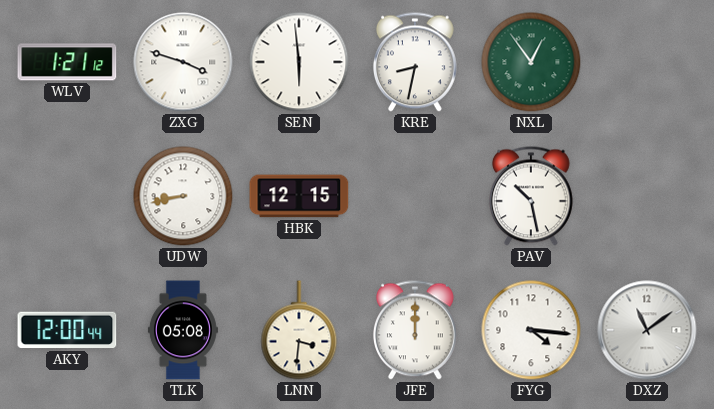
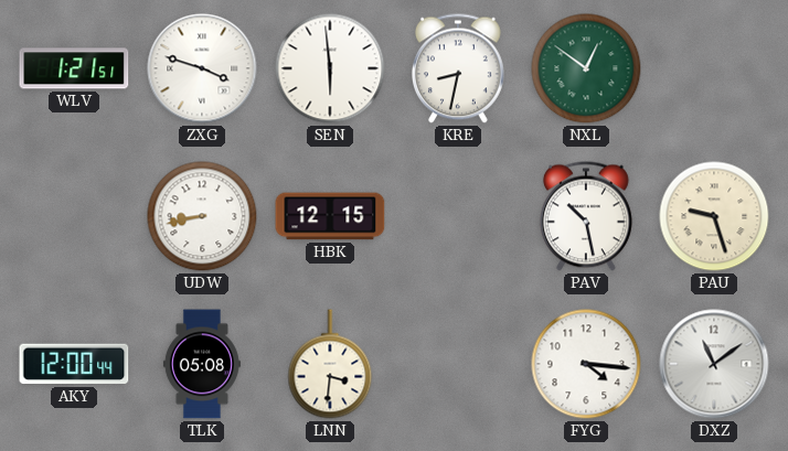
WLV: 1:21:12 -> 1:21:51
NXL: 12:54 -> 12:51
PAU: none -> 9:27
JFE: 12:00 -> none
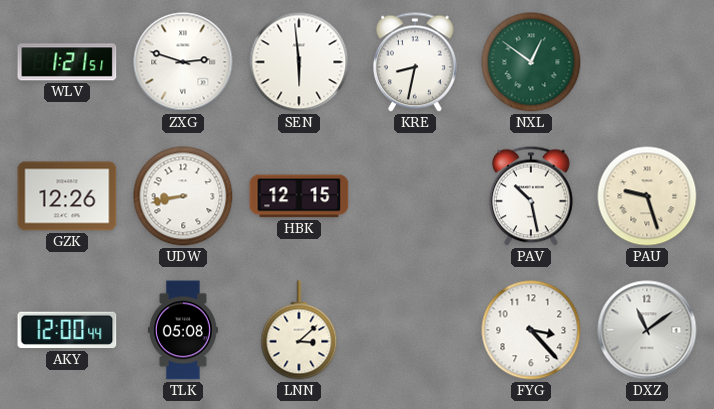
ZXG: 3:48 -> 2:48
GZK: none -> 12:26
LNN: 3:31 -> 3:08
FYG: 4:16 -> 3:23
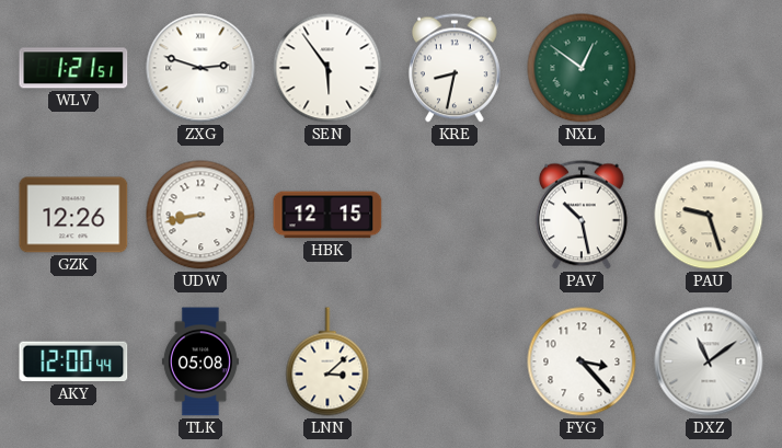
SEN: 5:59 -> 5:54
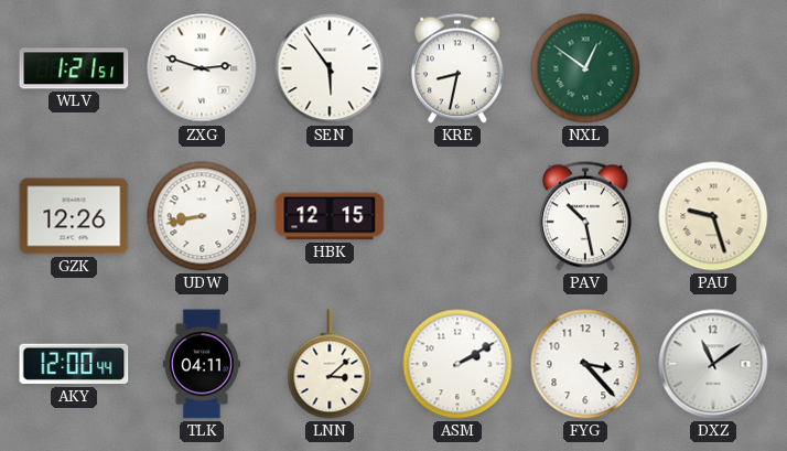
TLK: 05:08 -> 04:11
ASM: none -> 2:10
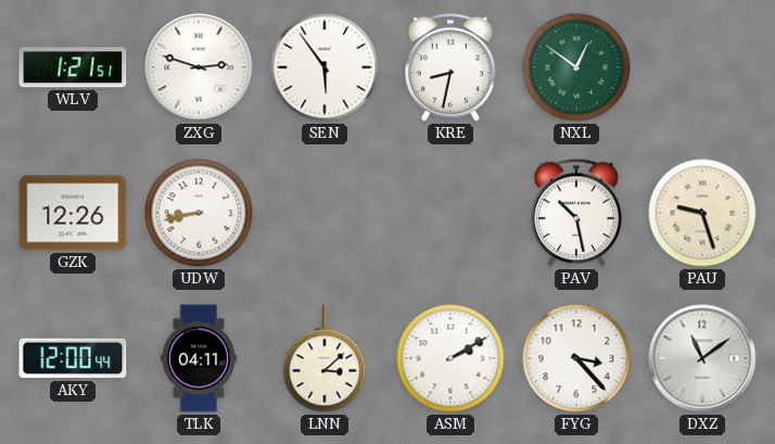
HBK: 12:15 -> none
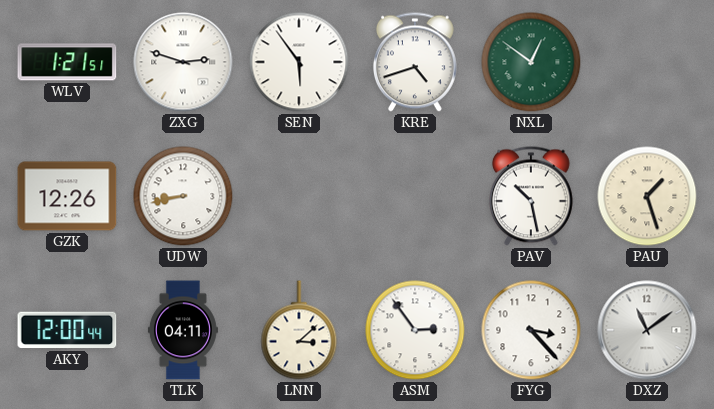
KRE: 8:32 -> 4:42
PAU: 9:27 -> 1:27
ASM: 2:10 -> 2:54
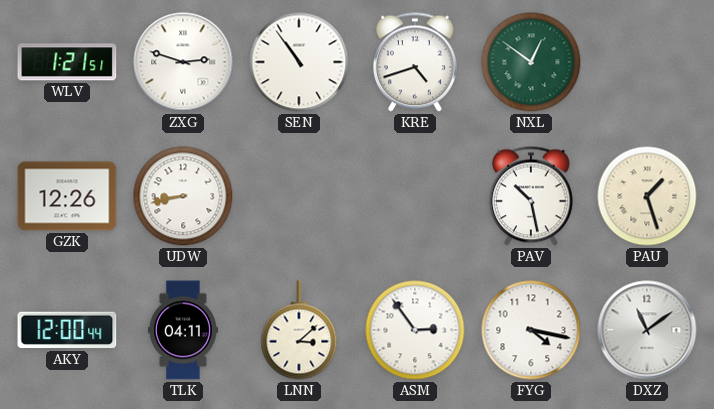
SEN: 5:54 -> 10:54
FYG: 3:23 -> 4:17
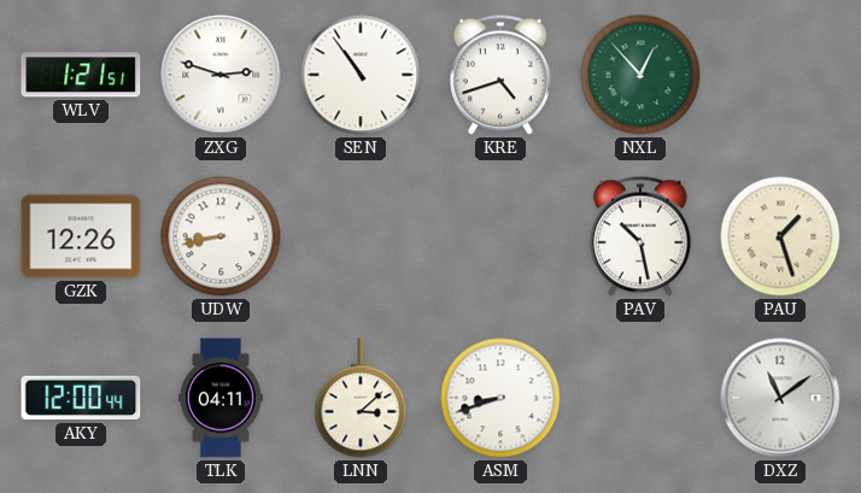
NXL: 12:51 -> 12:53
ASM: 2:54 -> 8:42
FYG: 4:17 -> none
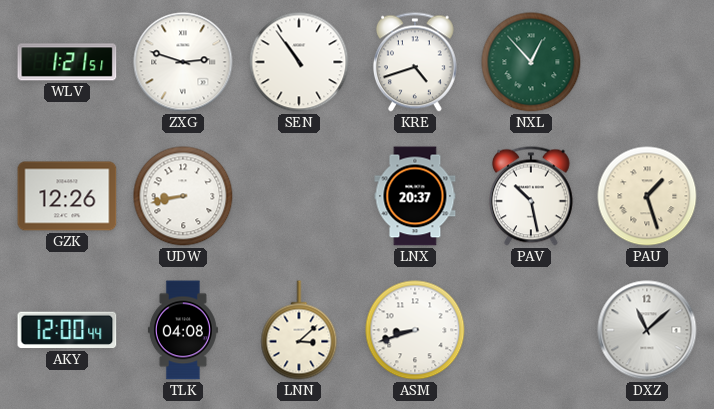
LNX: none -> 20:37
TLK: 04:11 -> 04:08
DXZ: 11:09 -> 11:08
